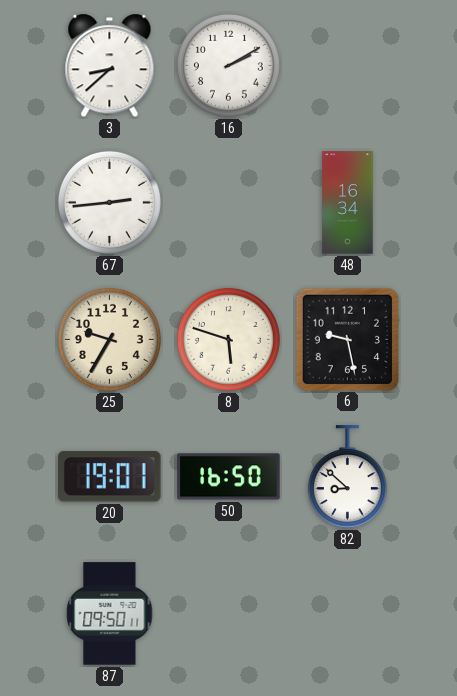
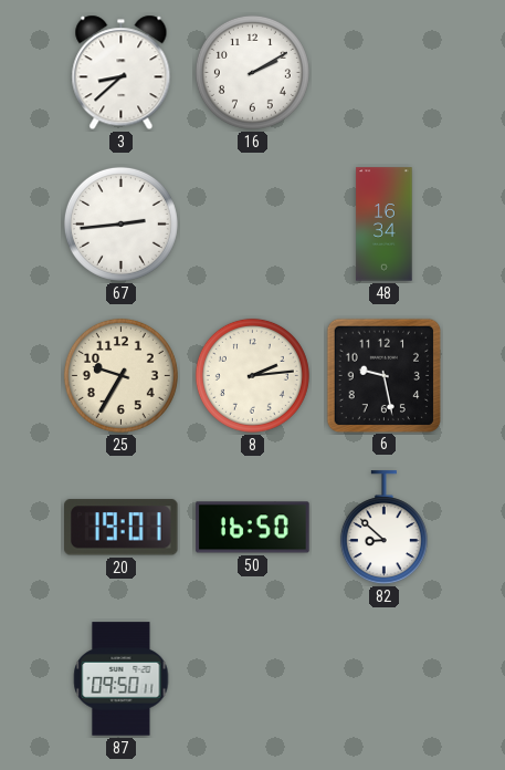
8: 5:48 -> 2:14
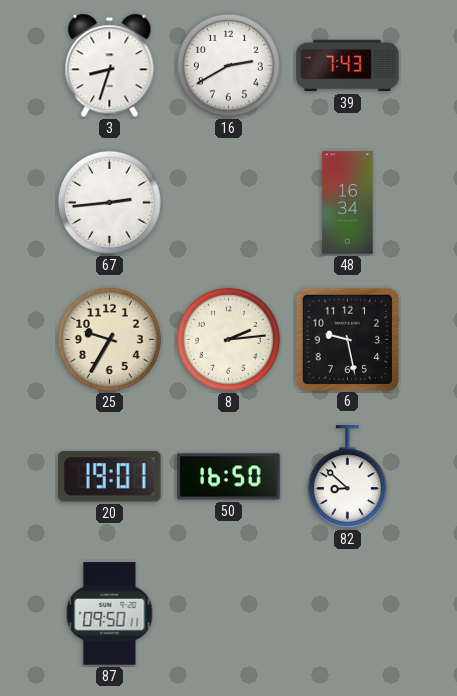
3: 8:38 -> 8:33
16: 2:10 -> 2:40
39: none -> 7:43
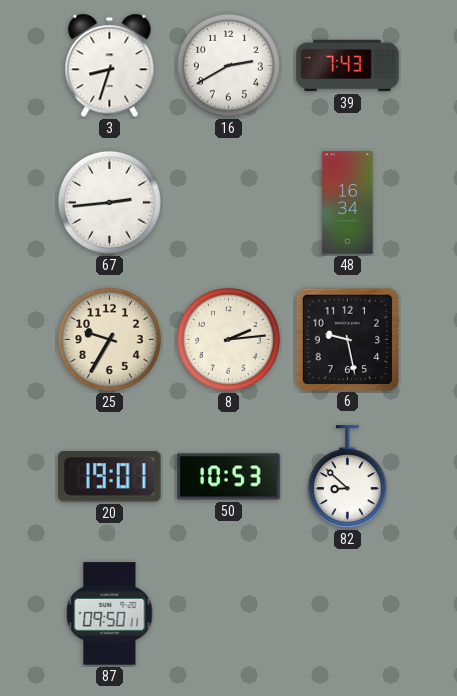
50: 16:50 -> 10:53
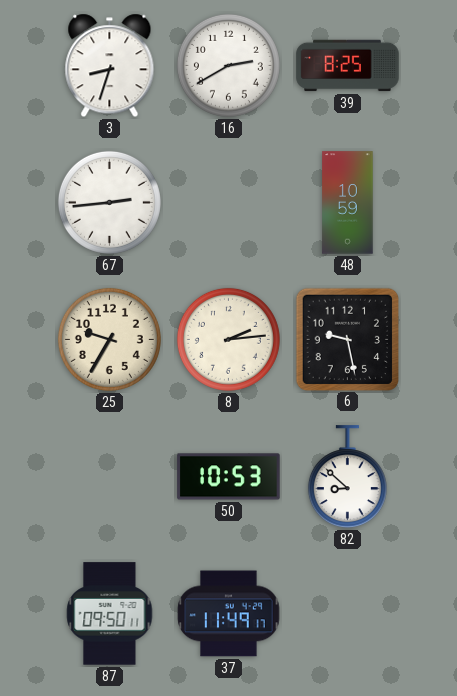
39: 7:43 -> 8:25
48: 16:34 -> 10:59
20: 19:01 -> none
37: none -> 11:49
